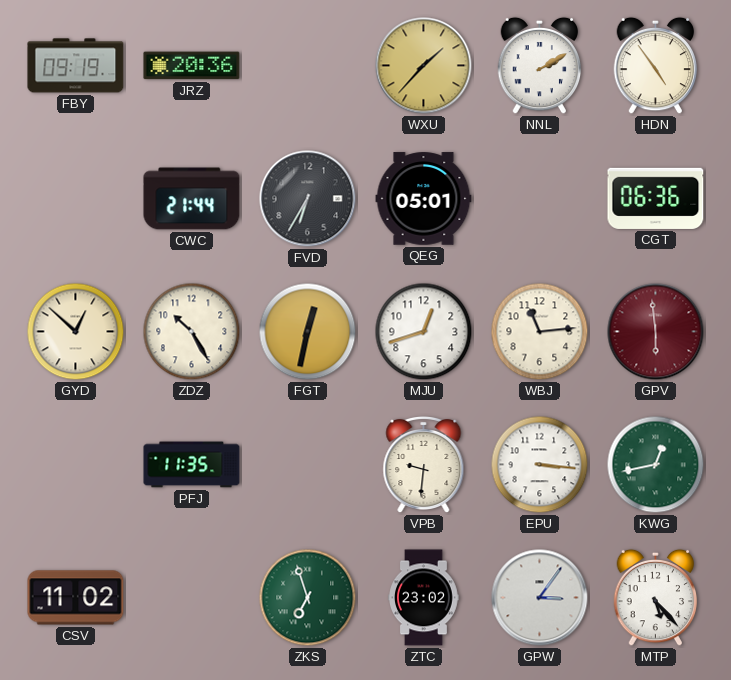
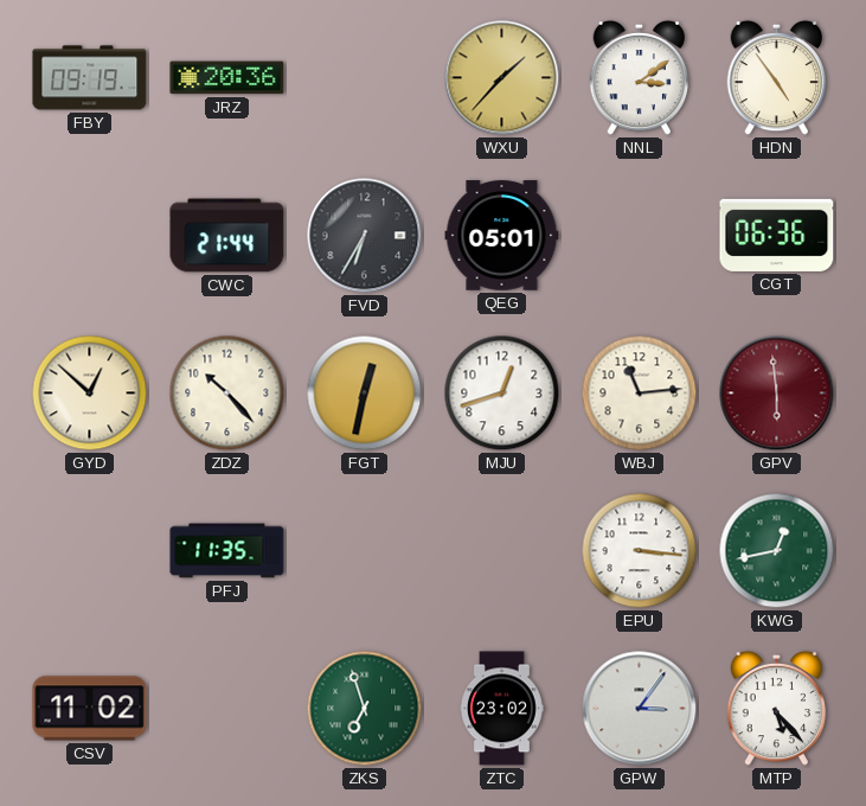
NNL: 2:10 -> 3:09
ZDZ: 10:25 -> 10:23
VPB: 9:31 -> none
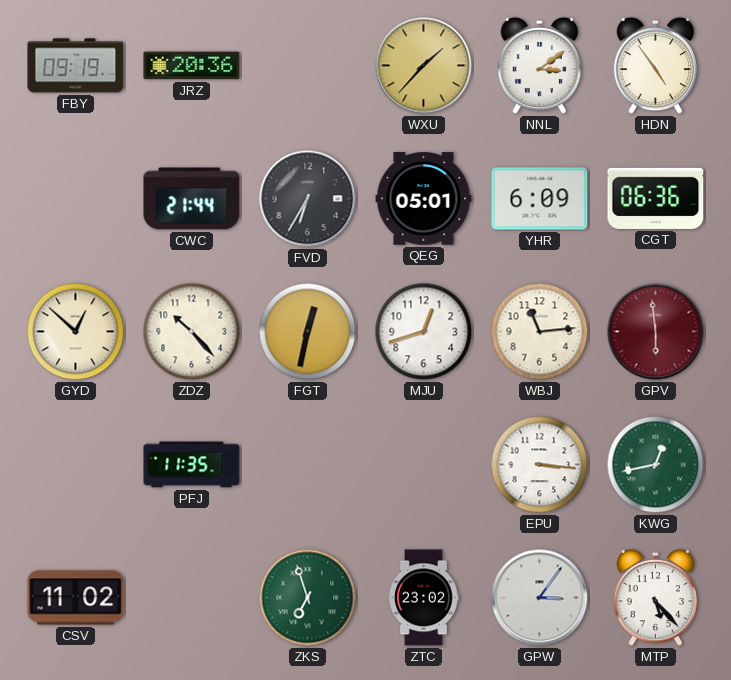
YHR: none -> 6:09
